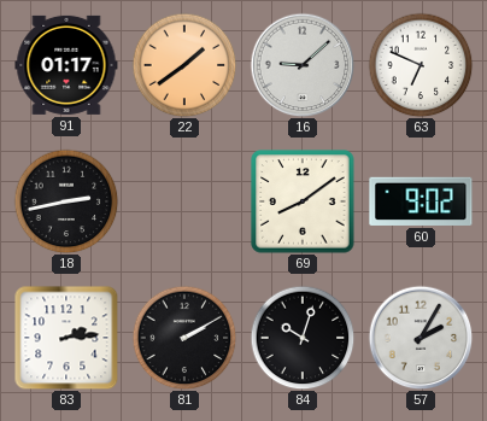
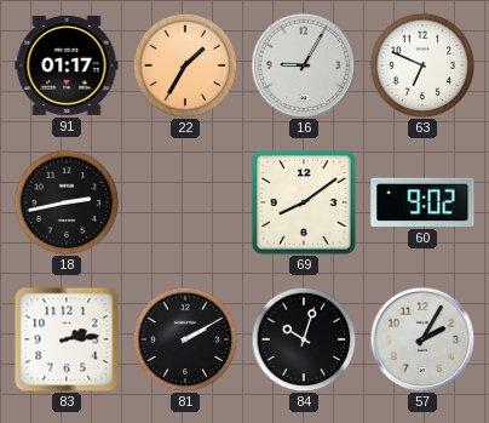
22: 1:39 -> 1:35
16: 9:08 -> 9:05
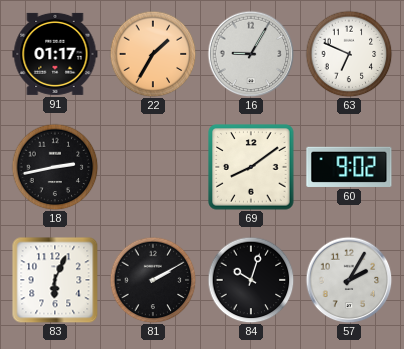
83: 2:14 -> 6:04
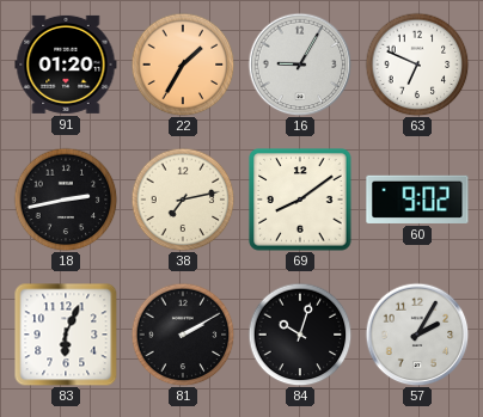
91: 01:17 -> 01:20
38: none -> 7:13
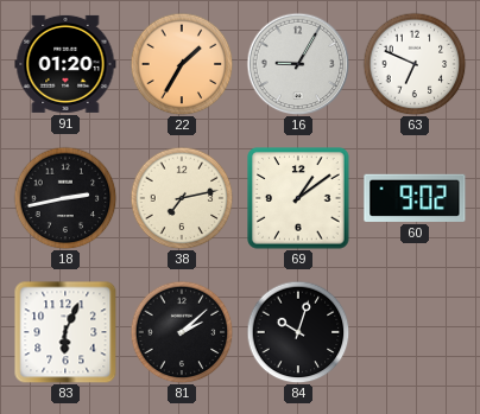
69: 8:09 -> 1:09
81: 2:10 -> 2:08
57: 2:05 -> none
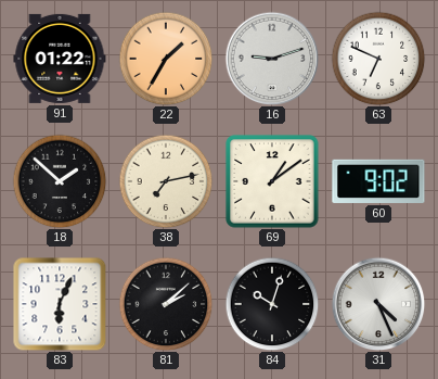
91: 01:20 -> 01:22
16: 9:05 -> 9:12
18: 2:43 -> 1:52
31: none -> 4:26
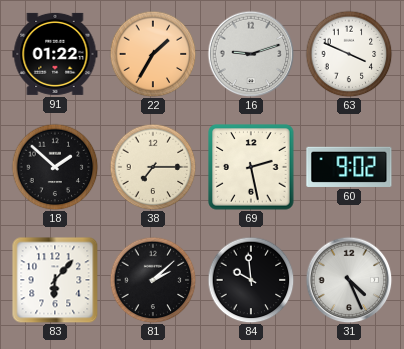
63: 6:49 -> 3:49
38: 7:13 -> 7:15
69: 1:09 -> 2:28
83: 6:04 -> 6:07
84: 10:03 -> 9:59
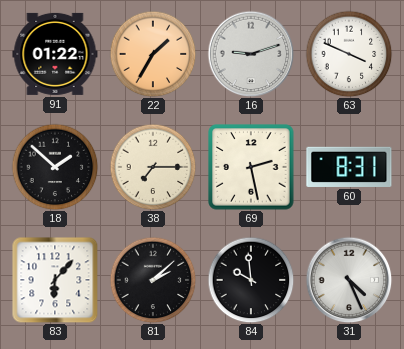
60: 9:02 -> 8:31
